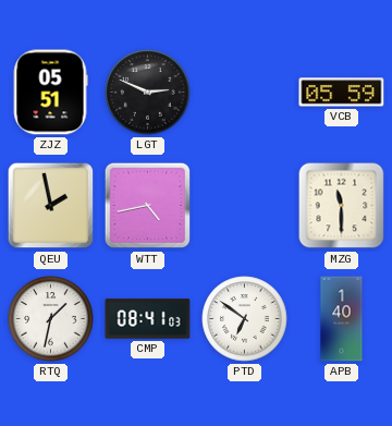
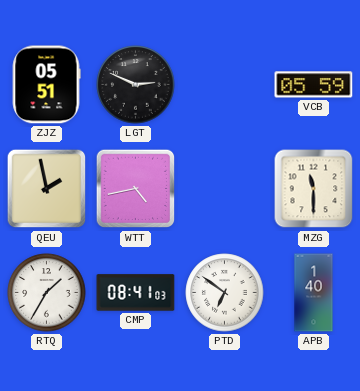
RTQ: 1:32 -> 1:35
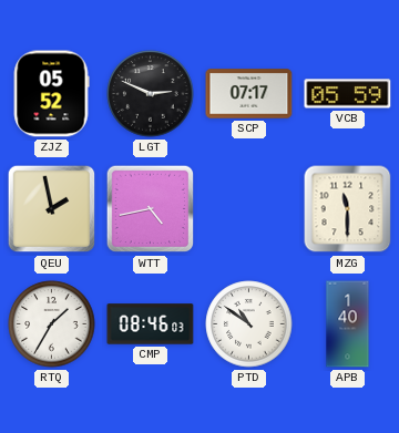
ZJZ: 05:51 -> 05:52
SCP: none -> 07:17
CMP: 08:41 -> 08:46
PTD: 6:51 -> 10:51
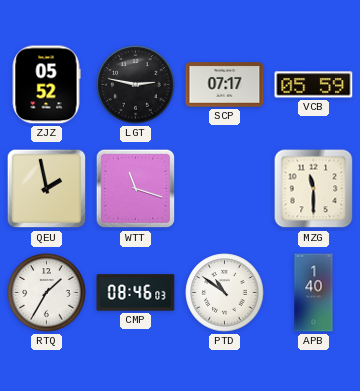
LGT: 2:49 -> 2:47
WTT: 4:43 -> 11:18
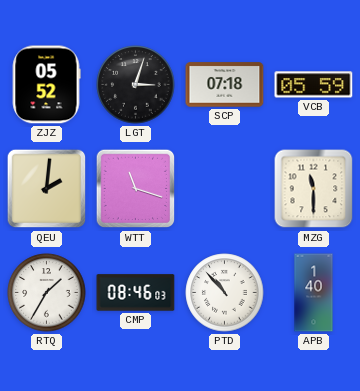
LGT: 2:47 -> 3:03
SCP: 07:17 -> 07:18
QEU: 1:58 -> 2:01
PTD: 10:51 -> 10:53
